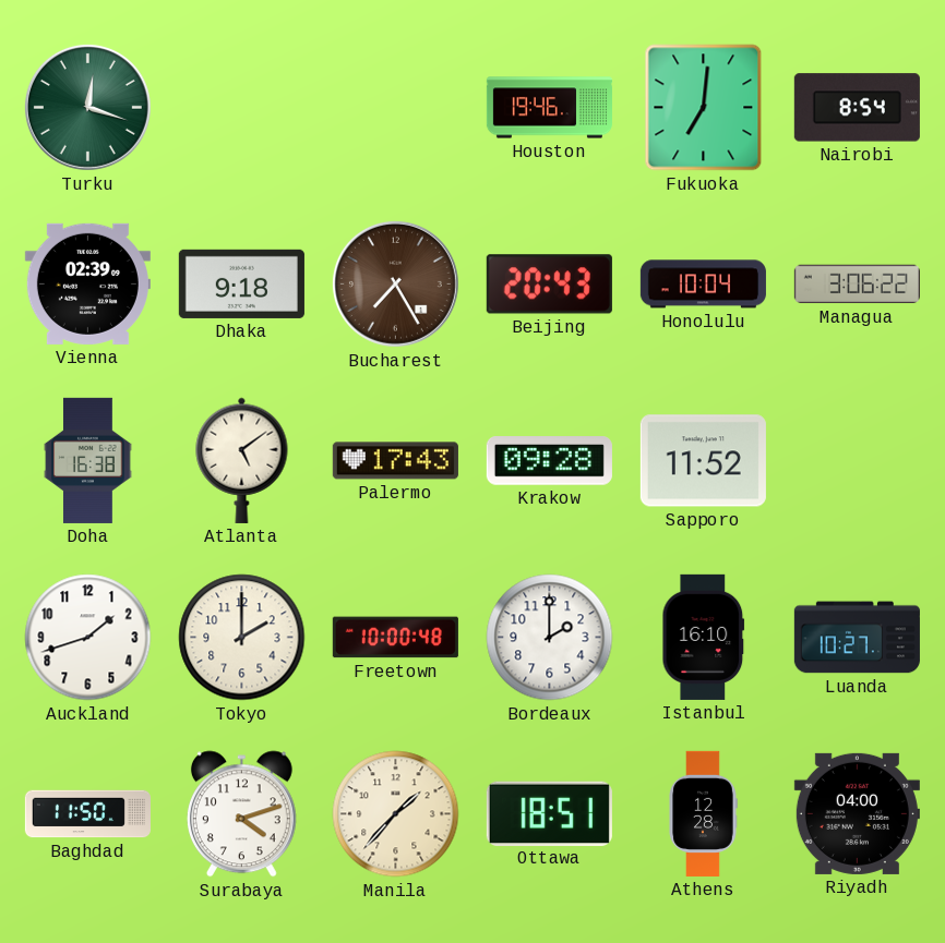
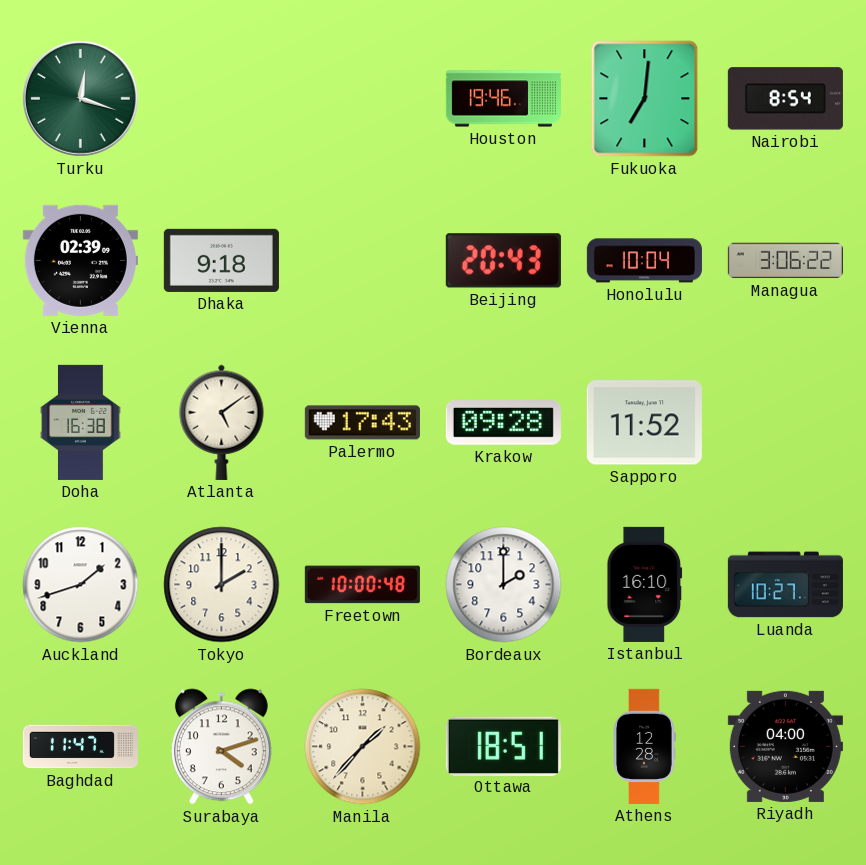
Bucharest: 7:25 -> none
Baghdad: 11:50 -> 11:47
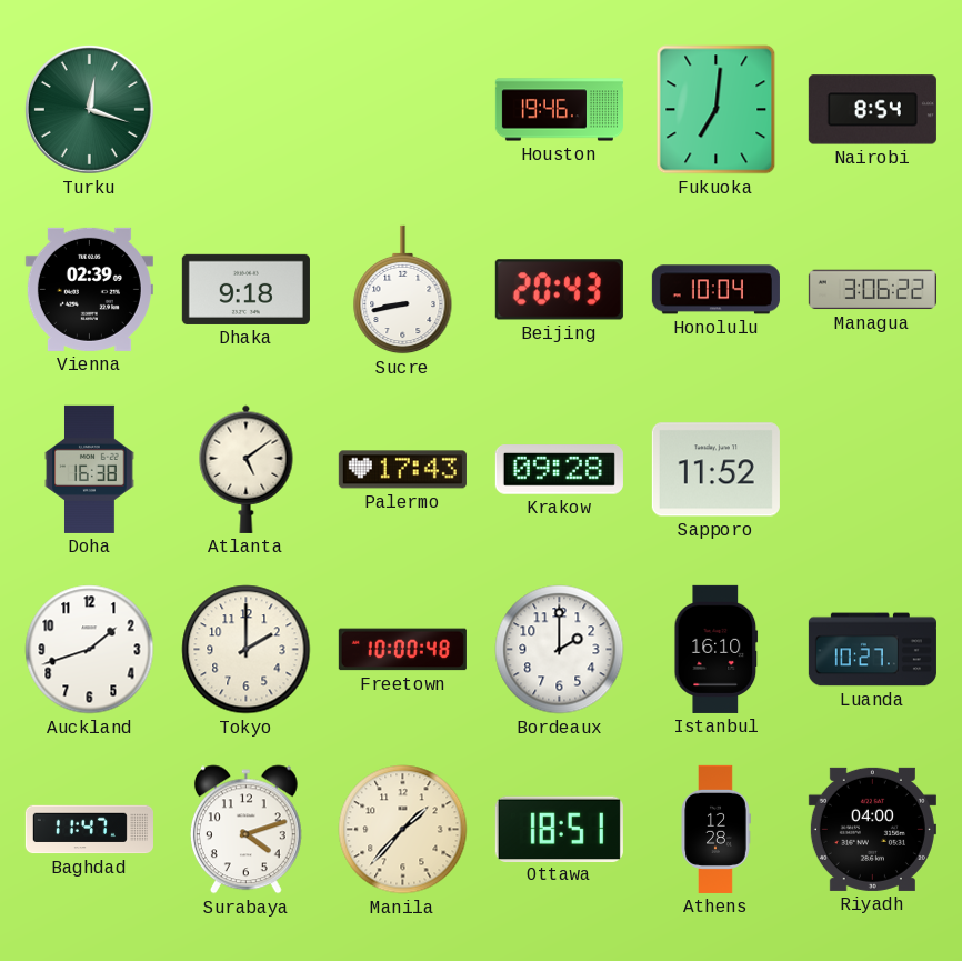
Sucre: none -> 8:43
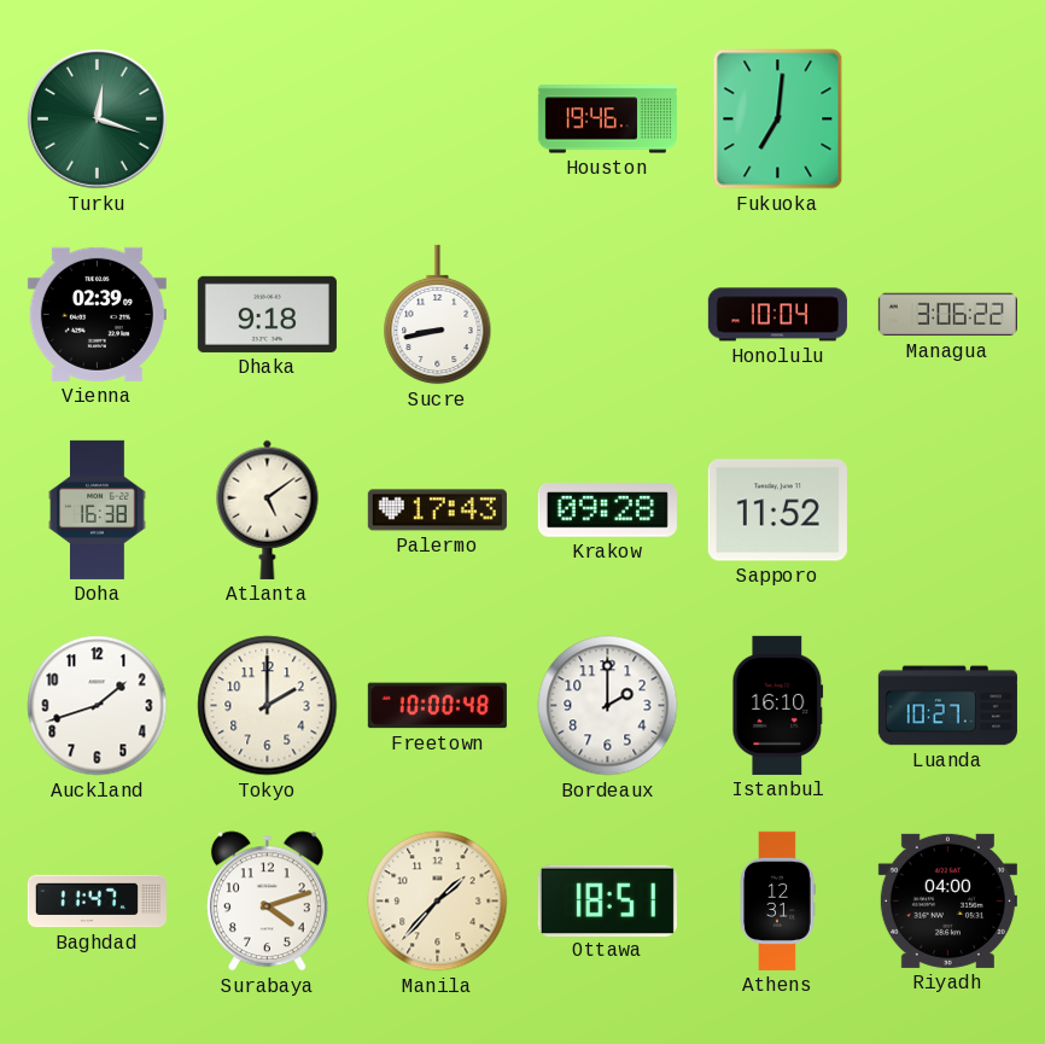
Nairobi: 8:54 -> none
Beijing: 20:43 -> none
Athens: 12:28 -> 12:31
